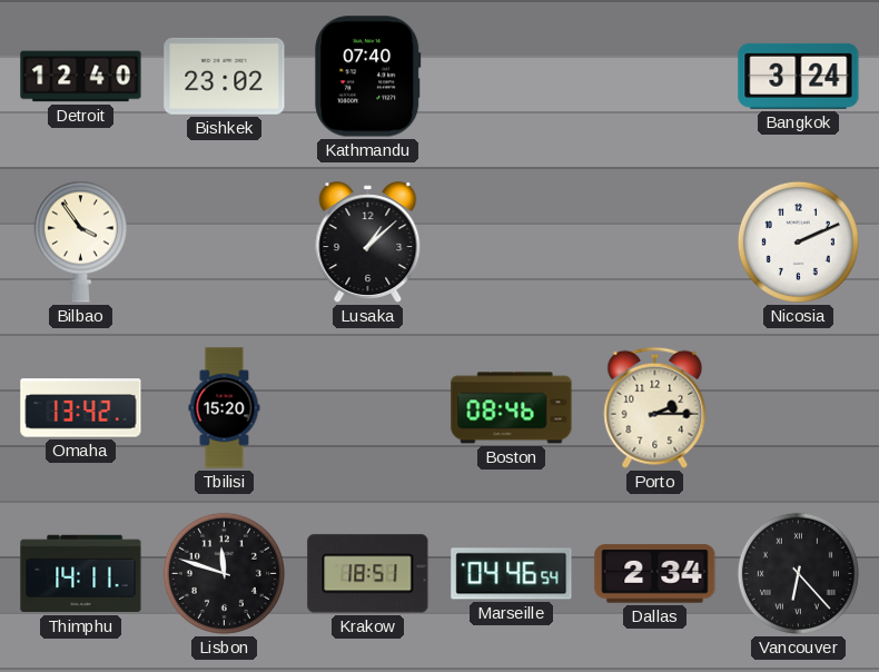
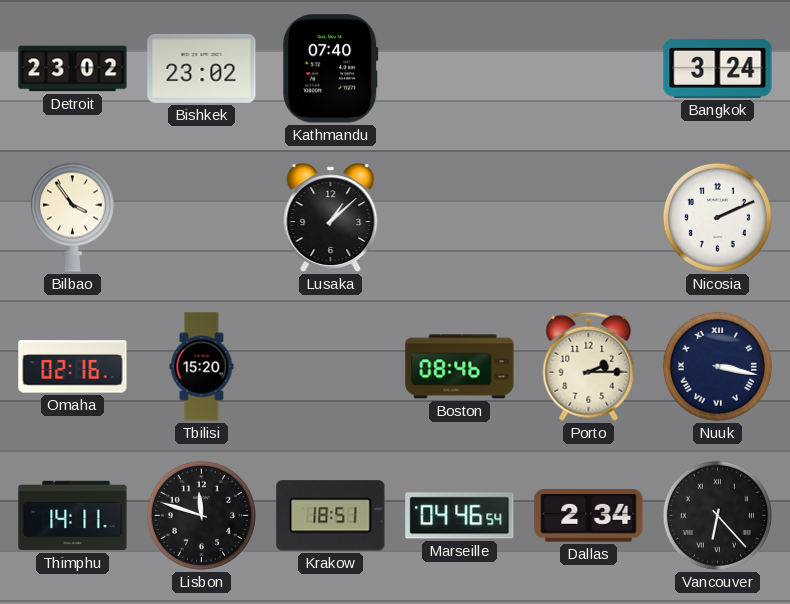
Detroit: 12:40 -> 23:02
Omaha: 13:42 -> 02:16
Nuuk: none -> 3:17
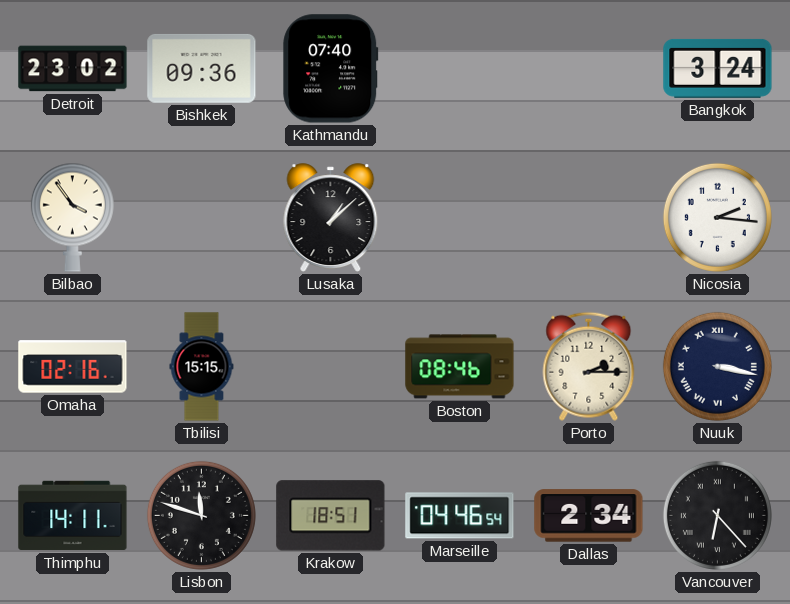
Bishkek: 23:02 -> 09:36
Nicosia: 2:11 -> 2:16
Tbilisi: 15:20 -> 15:15
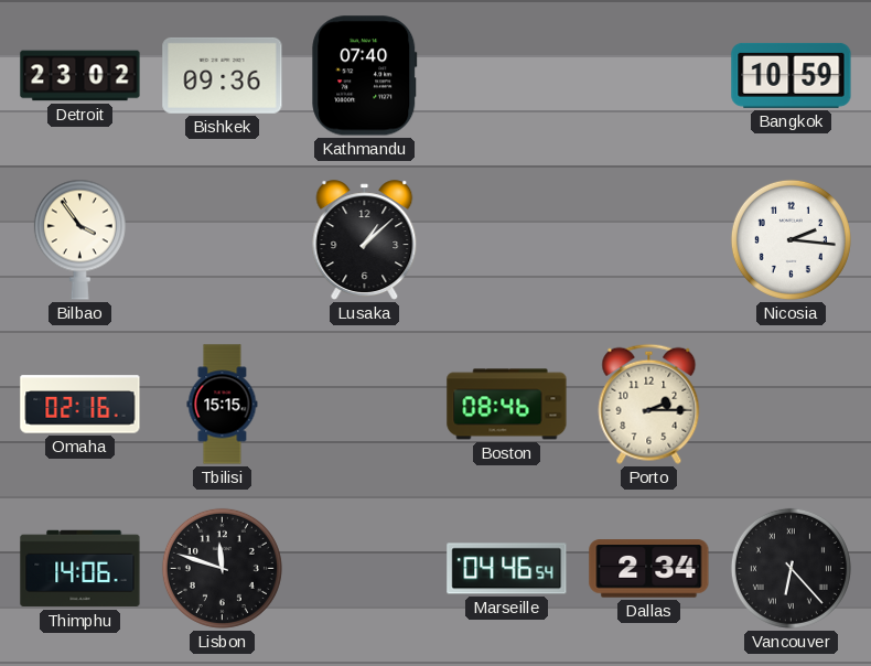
Bangkok: 3:24 -> 10:59
Nuuk: 3:17 -> none
Thimphu: 14:11 -> 14:06
Krakow: 18:51 -> none
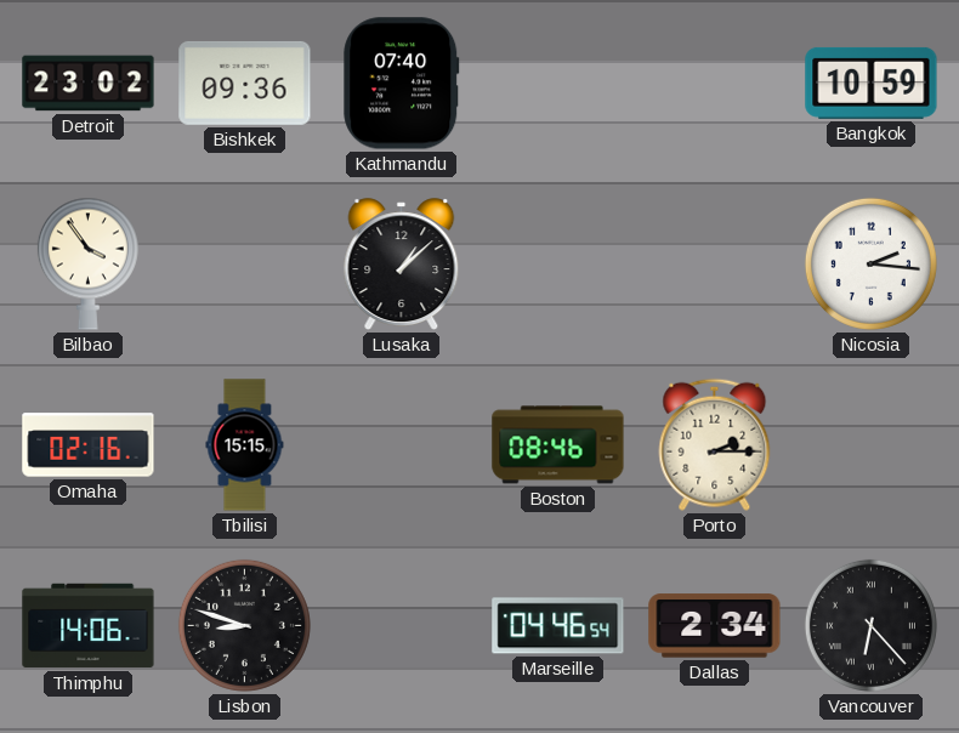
Lisbon: 11:48 -> 8:48
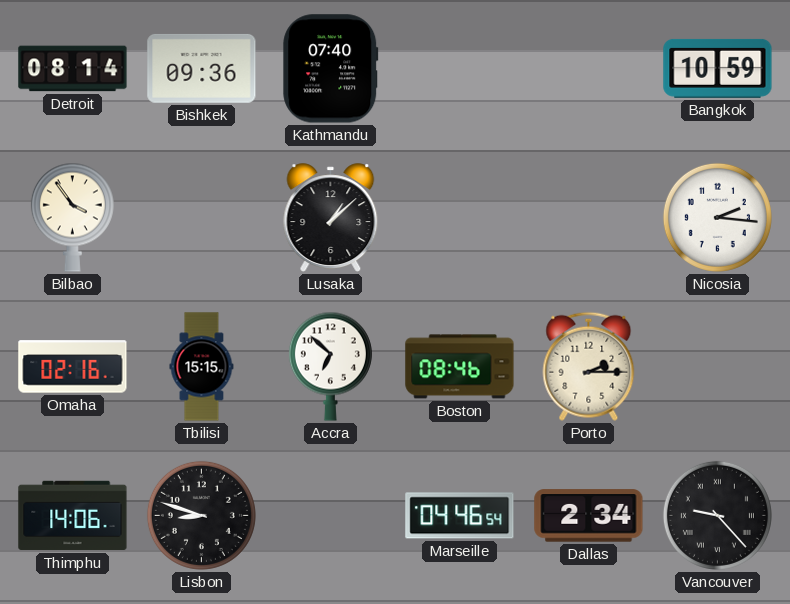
Detroit: 23:02 -> 08:14
Accra: none -> 6:52
Vancouver: 6:23 -> 9:23
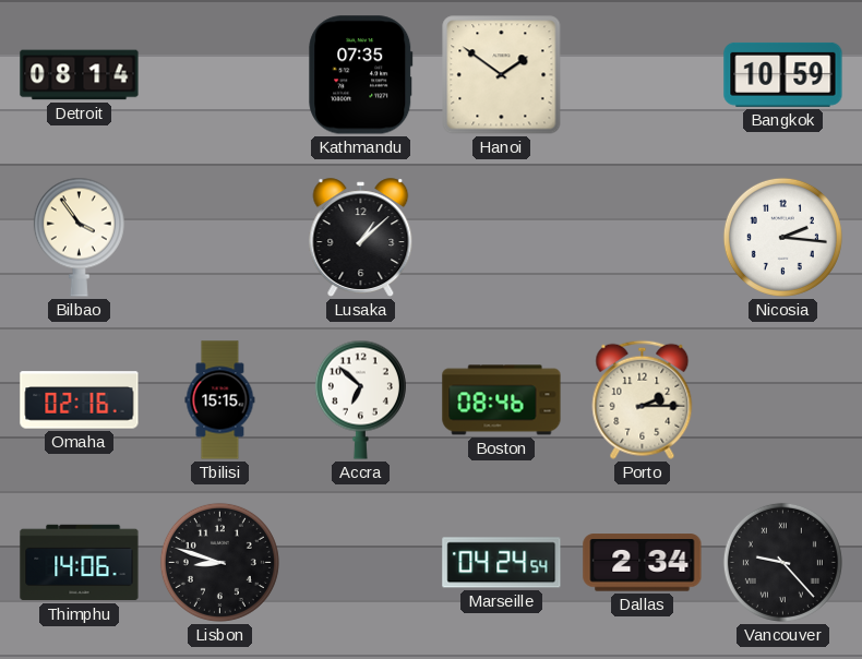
Bishkek: 09:36 -> none
Kathmandu: 07:40 -> 07:35
Hanoi: none -> 1:51
Marseille: 04:46 -> 04:24
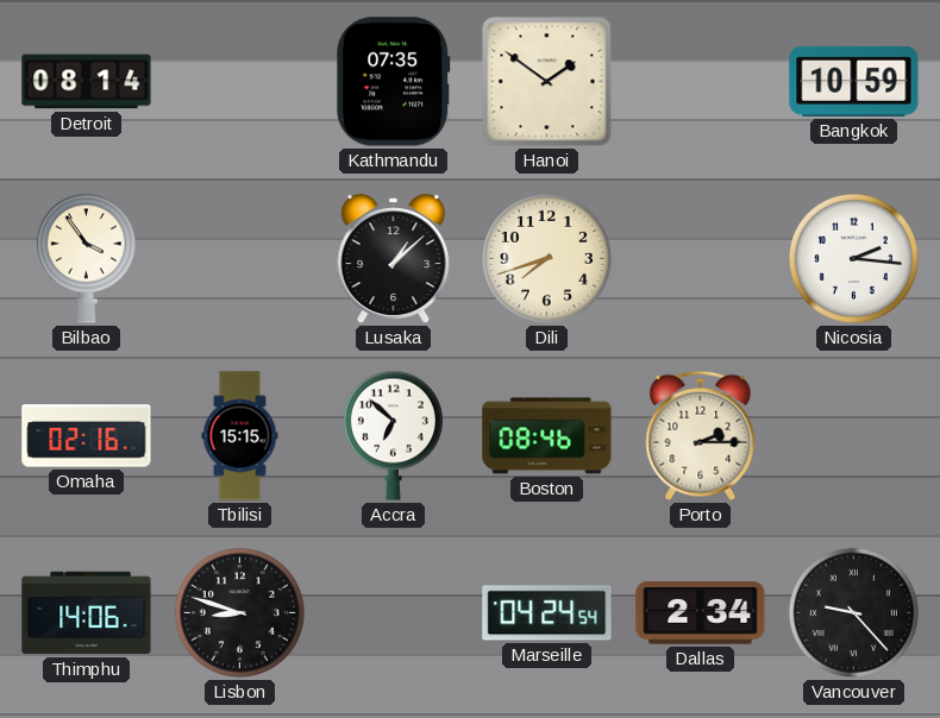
Dili: none -> 7:42
